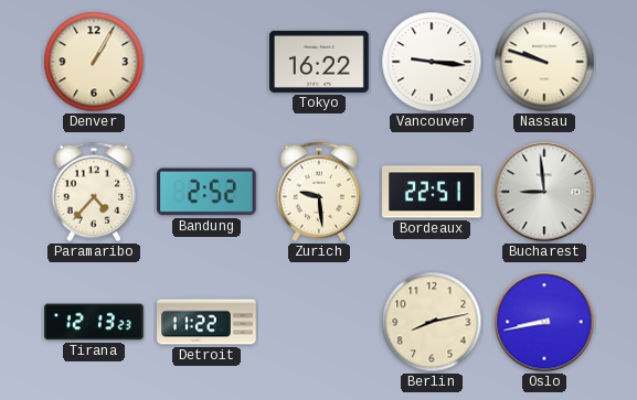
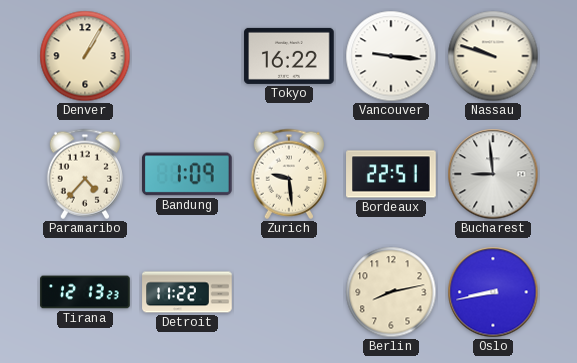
Bandung: 2:52 -> 1:09
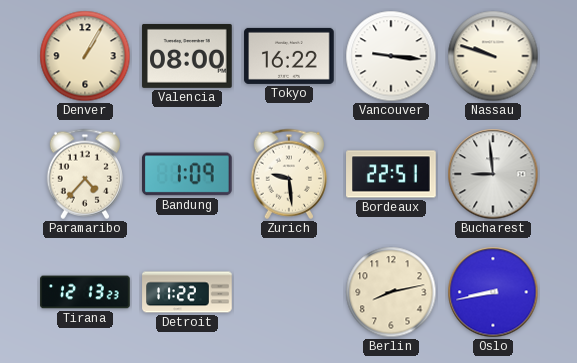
Valencia: none -> 08:00
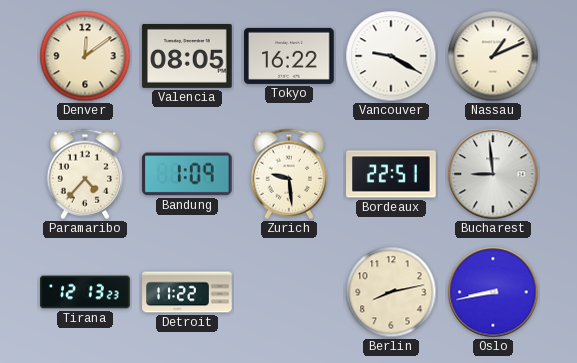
Denver: 1:05 -> 12:09
Valencia: 08:00 -> 08:05
Vancouver: 9:16 -> 9:20
Nassau: 9:48 -> 1:11
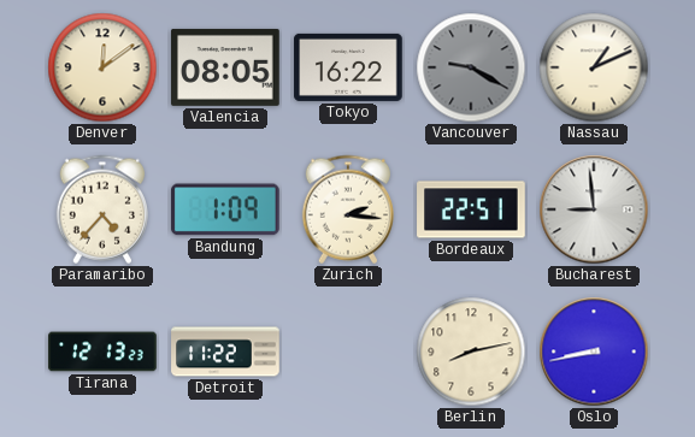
Vancouver dial: white -> grey
Zurich: 9:29 -> 2:16
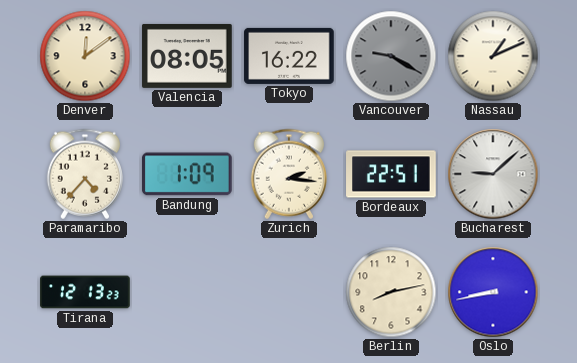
Bucharest: 8:59 -> 9:08
Detroit: 11:22 -> none
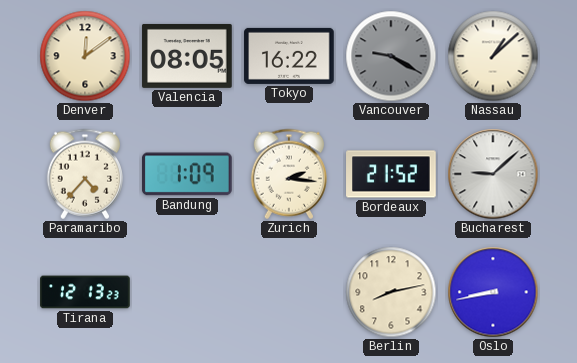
Nassau: 1:11 -> 1:08
Bordeaux: 22:51 -> 21:52
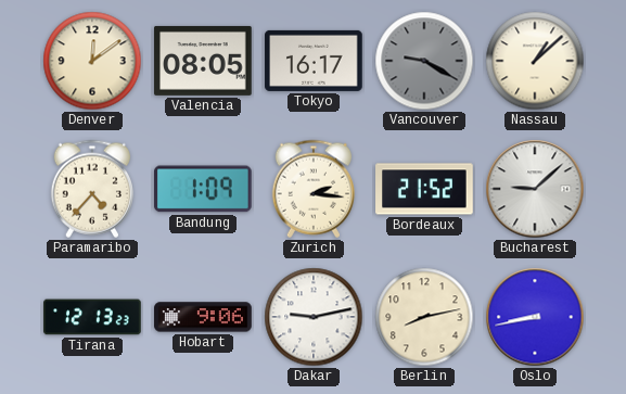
Tokyo: 16:22 -> 16:17
Hobart: none -> 9:06
Dakar: none -> 9:13
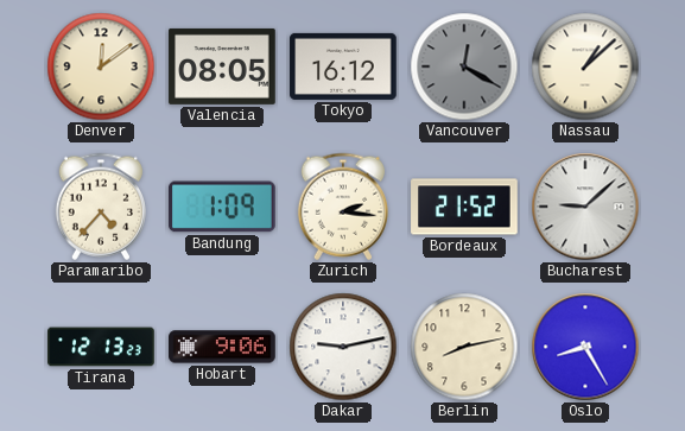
Tokyo: 16:17 -> 16:12
Vancouver: 9:20 -> 12:20
Oslo: 8:43 -> 8:25
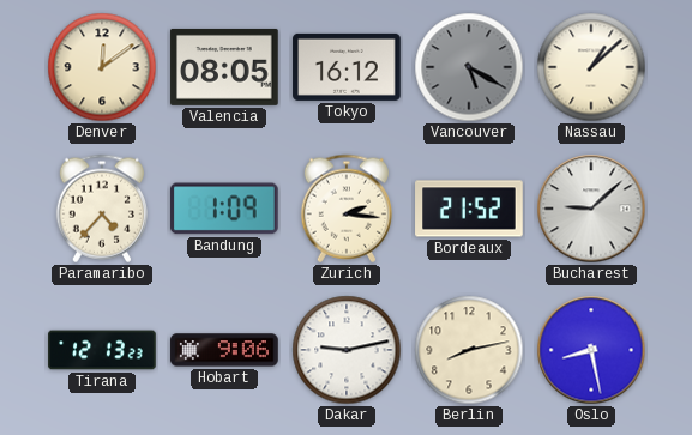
Vancouver: 12:20 -> 5:20
Oslo: 8:25 -> 8:28
